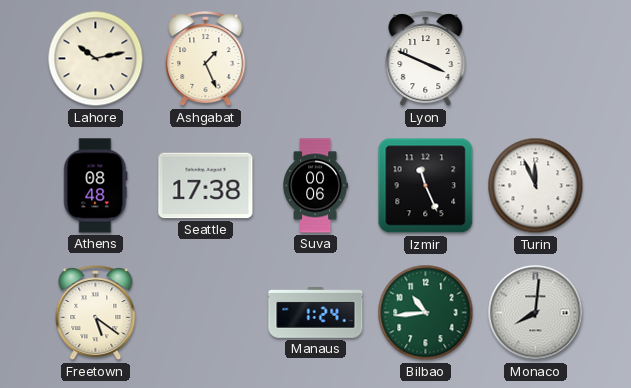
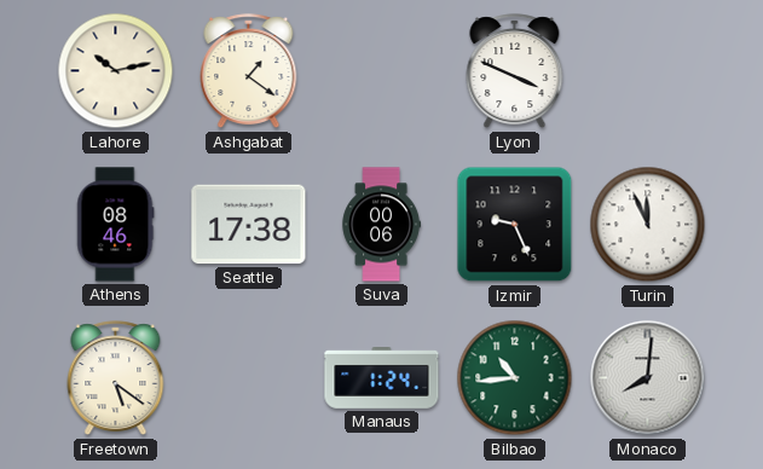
Ashgabat: 1:26 -> 1:21
Athens: 08:48 -> 08:46
Izmir: 11:26 -> 9:26
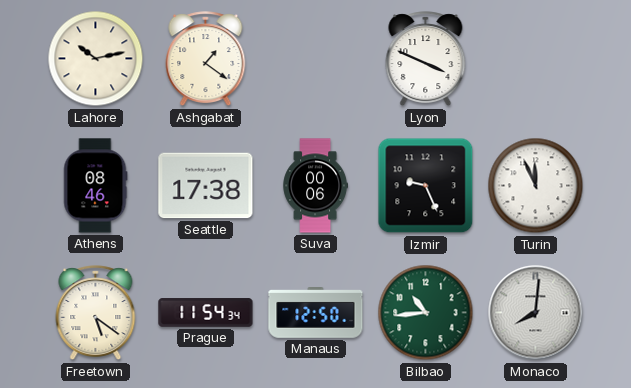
Prague: none -> 11:54
Manaus: 1:24 -> 12:50
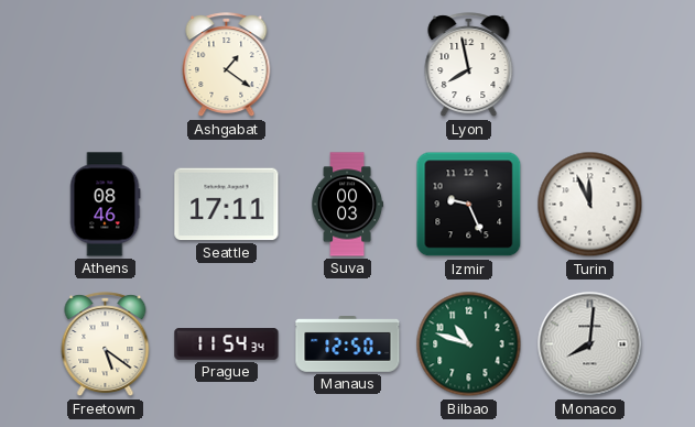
Lahore: 10:13 -> none
Lyon: 3:49 -> 7:58
Seattle: 17:38 -> 17:11
Suva: 00:06 -> 00:03
Bilbao: 10:44 -> 10:48
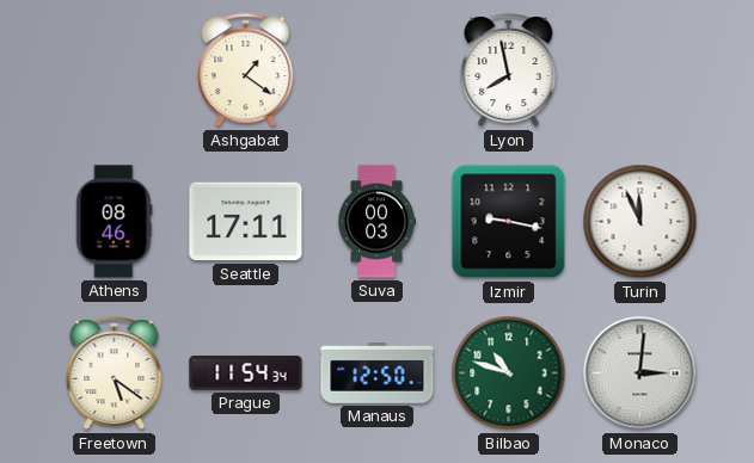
Izmir: 9:26 -> 9:17
Monaco: 8:01 -> 3:01
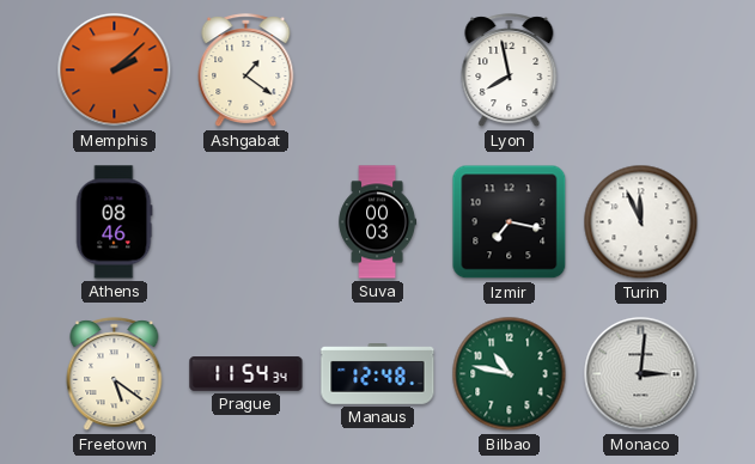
Memphis: none -> 2:08
Seattle: 17:11 -> none
Izmir: 9:17 -> 7:17
Manaus: 12:50 -> 12:48
Bilbao: 10:48 -> 10:47
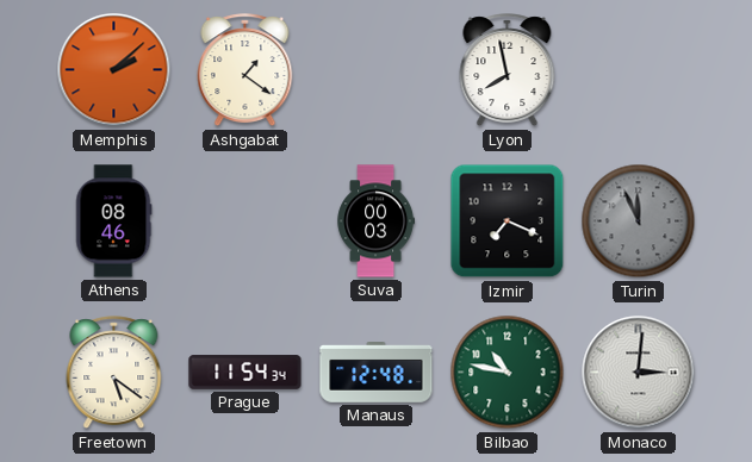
Izmir: 7:17 -> 7:19
Turin dial: white -> grey
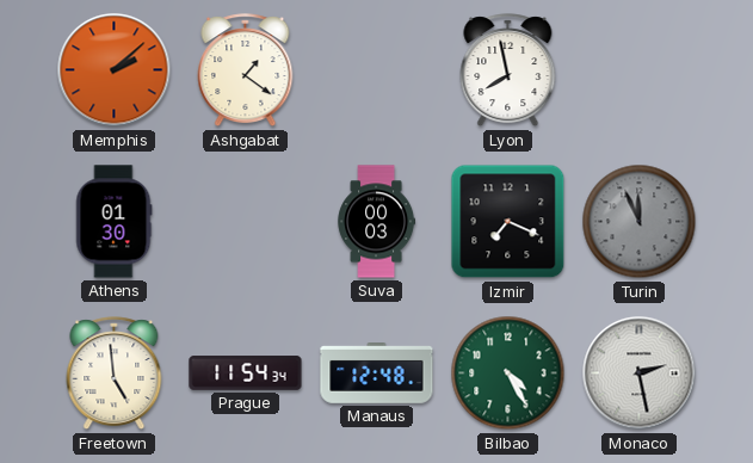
Athens: 08:46 -> 01:30
Freetown: 5:21 -> 4:59
Bilbao: 10:47 -> 4:25
Monaco: 3:01 -> 2:28
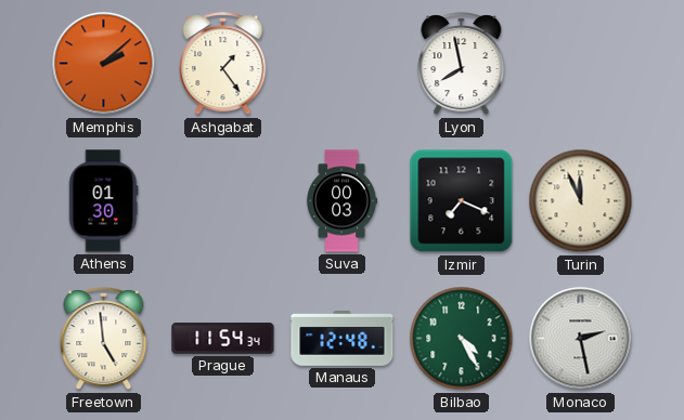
Ashgabat: 1:21 -> 1:24
Turin dial: grey -> cream
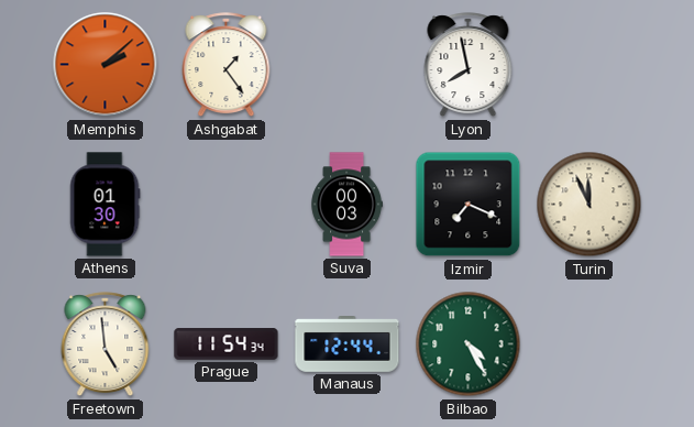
Manaus: 12:48 -> 12:44
Monaco: 2:28 -> none
